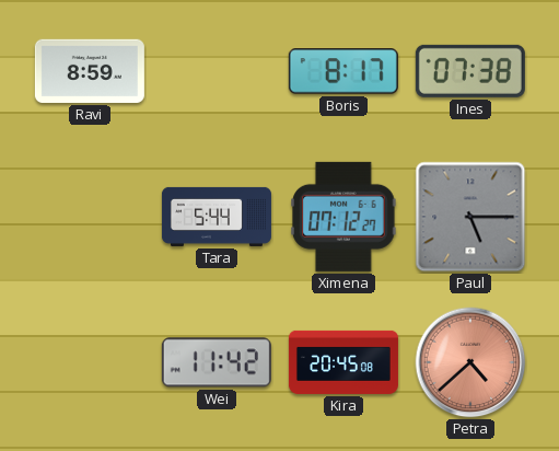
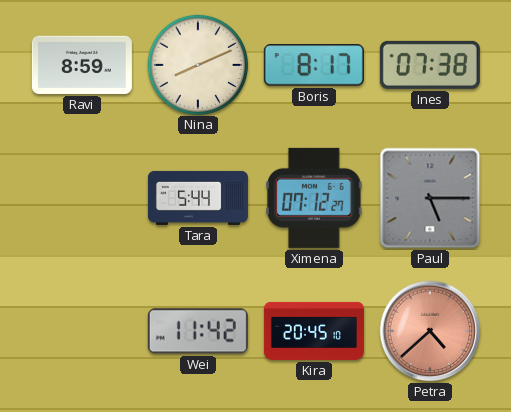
Nina: none -> 8:11
Kira: 20:45:08 -> 20:45:10
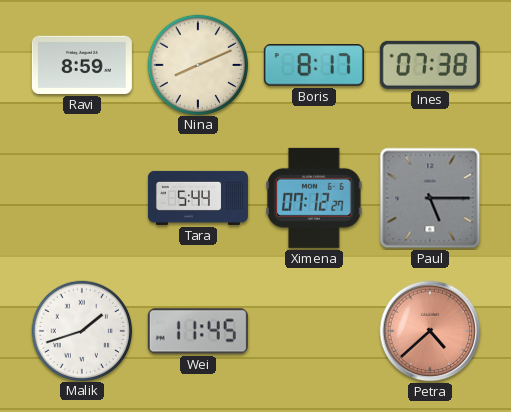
Malik: none -> 1:42
Wei: 11:42 -> 11:45
Kira: 20:45 -> none
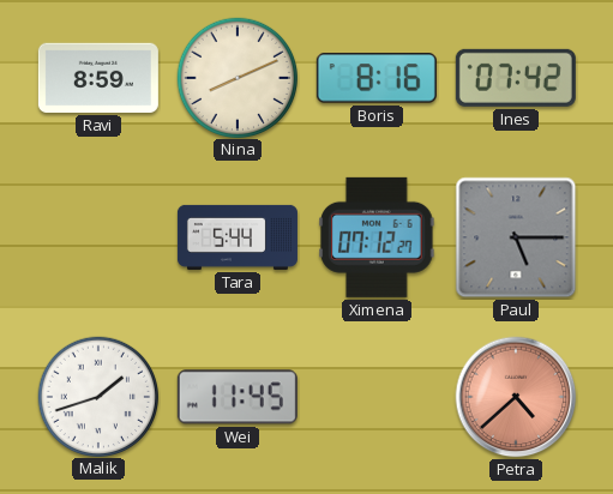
Boris: 8:17 -> 8:16
Ines: 07:38 -> 07:42
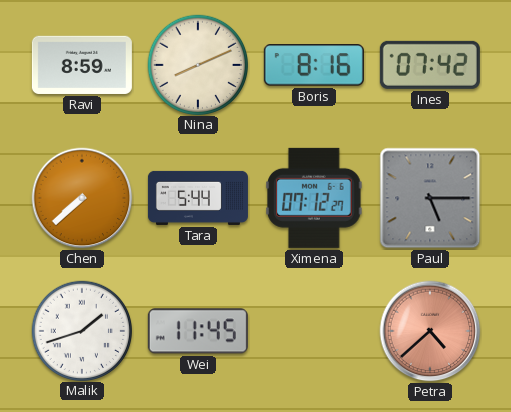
Chen: none -> 7:38
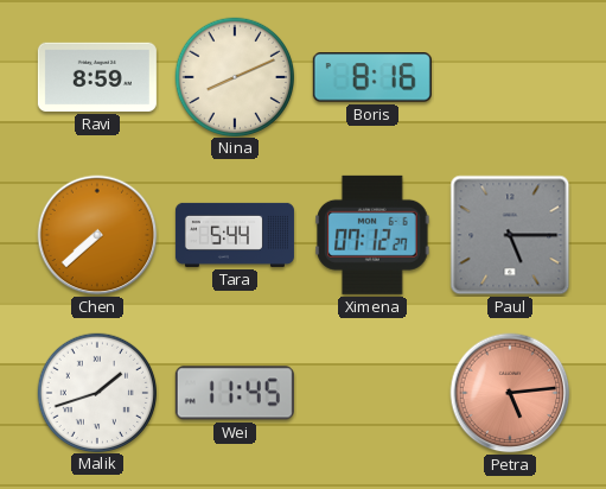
Ines: 07:42 -> none
Petra: 4:38 -> 5:14
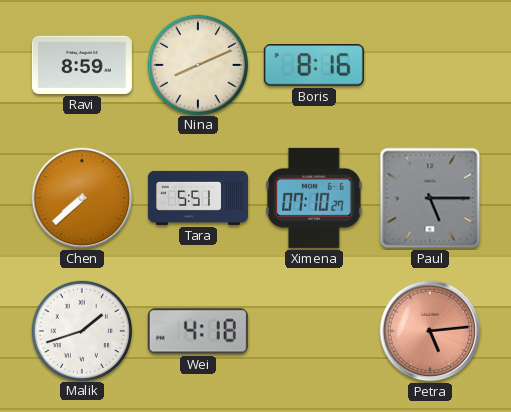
Tara: 5:44 -> 5:51
Ximena: 07:12 -> 07:10
Wei: 11:45 -> 4:18
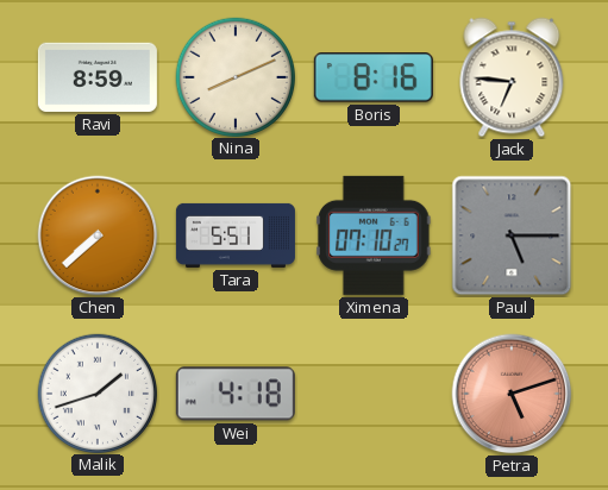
Jack: none -> 6:46
Petra: 5:14 -> 5:12
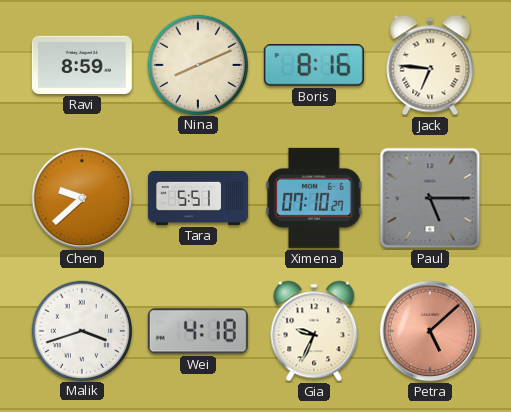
Chen: 7:38 -> 9:38
Malik: 1:42 -> 3:42
Gia: none -> 9:34
Petra: 5:12 -> 5:08
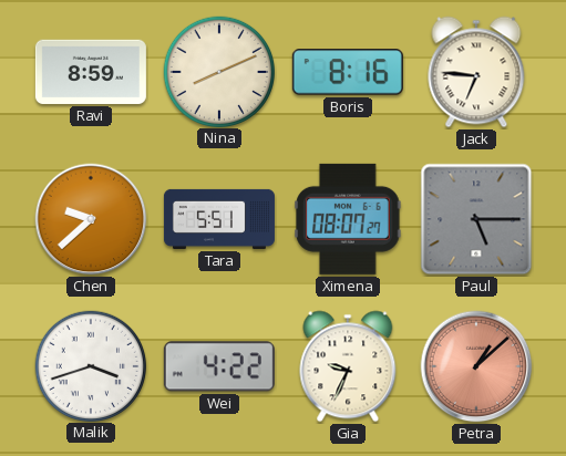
Ximena: 07:10 -> 08:07
Wei: 4:18 -> 4:22
Petra: 5:08 -> 1:08
